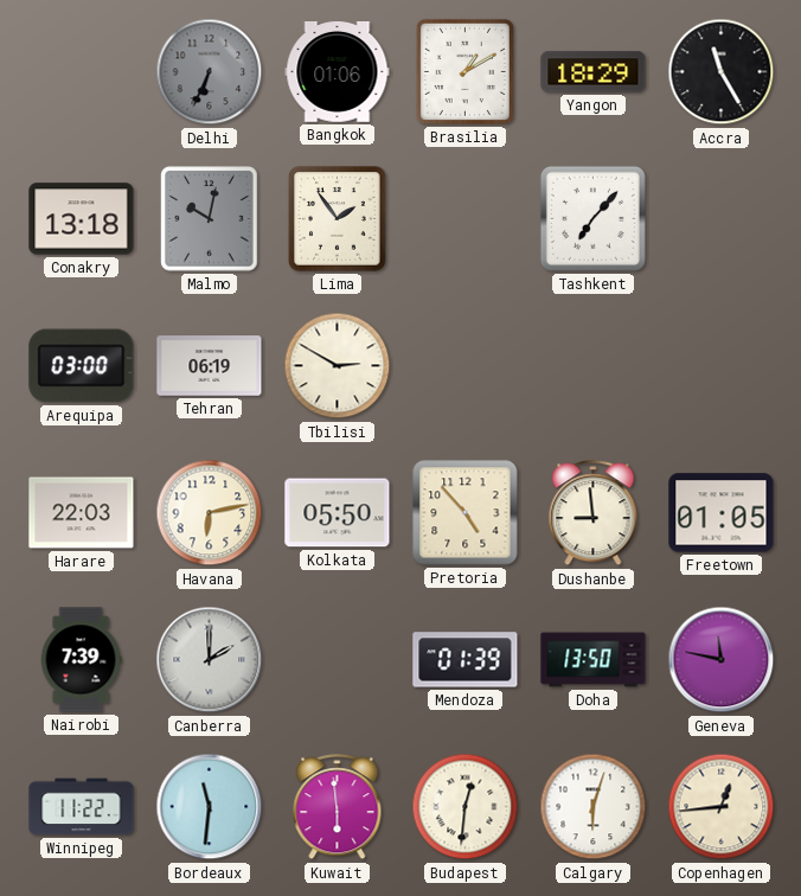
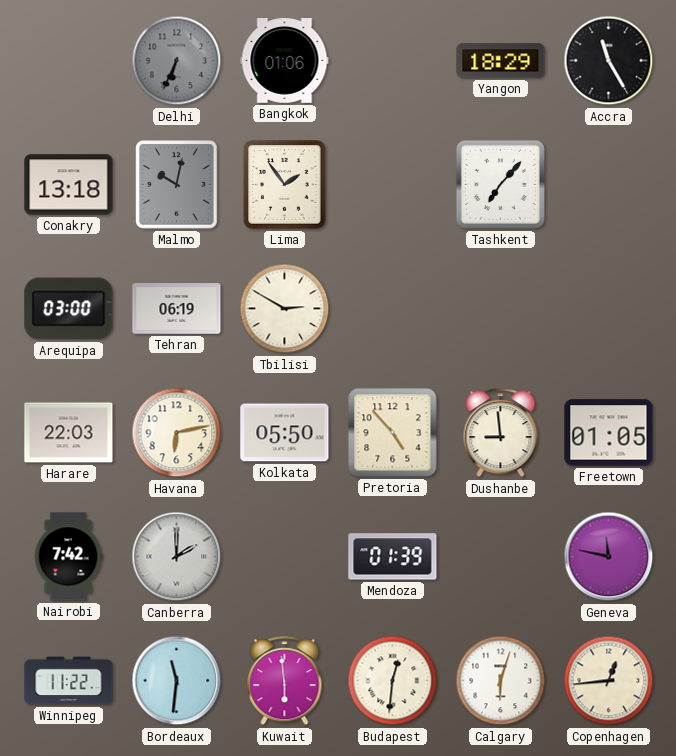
Brasilia: 1:10 -> none
Nairobi: 7:39 -> 7:42
Doha: 13:50 -> none
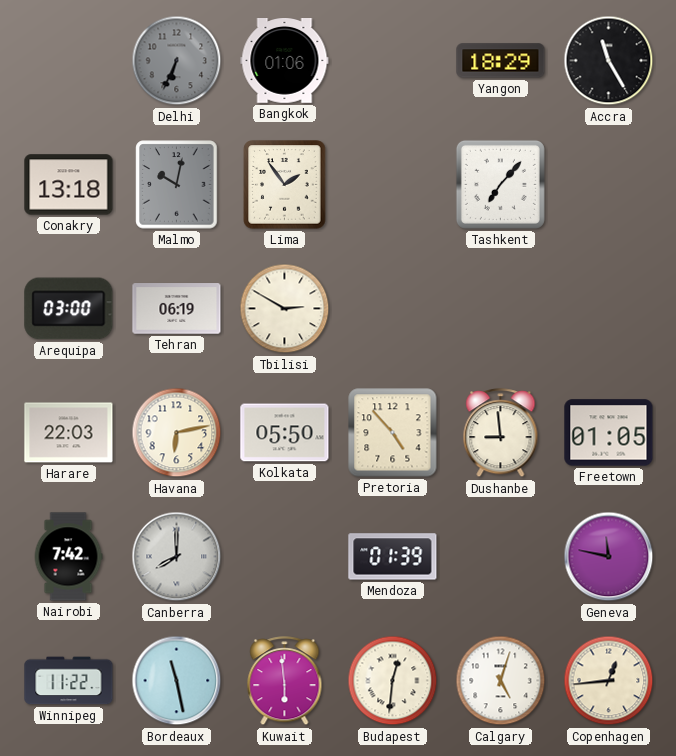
Canberra: 2:00 -> 8:00
Bordeaux: 11:31 -> 11:28
Calgary: 6:03 -> 5:03
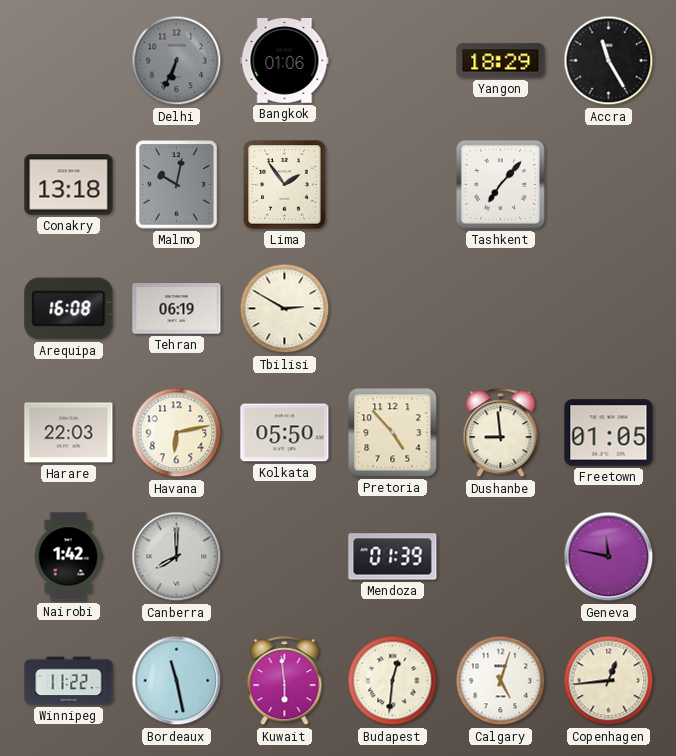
Arequipa: 03:00 -> 16:08
Nairobi: 7:42 -> 1:42
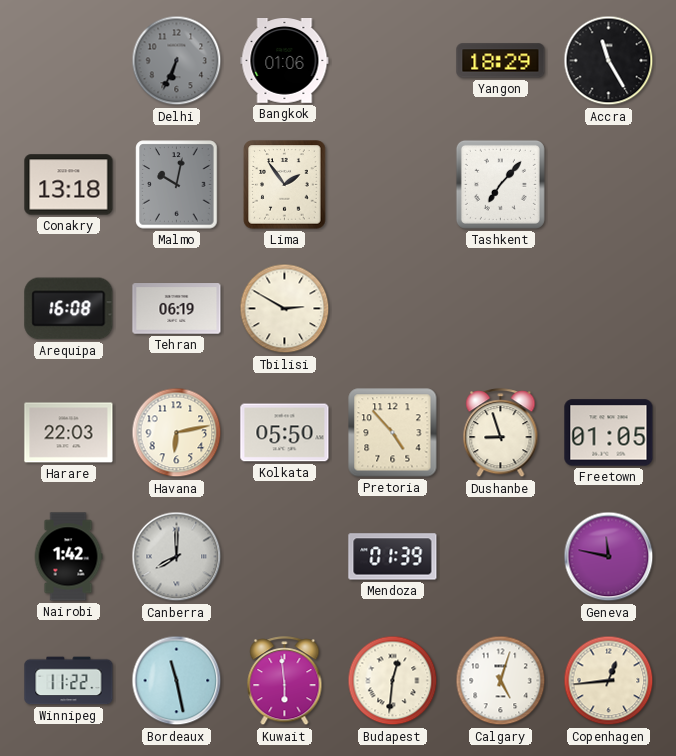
Dushanbe: 8:59 -> 8:57
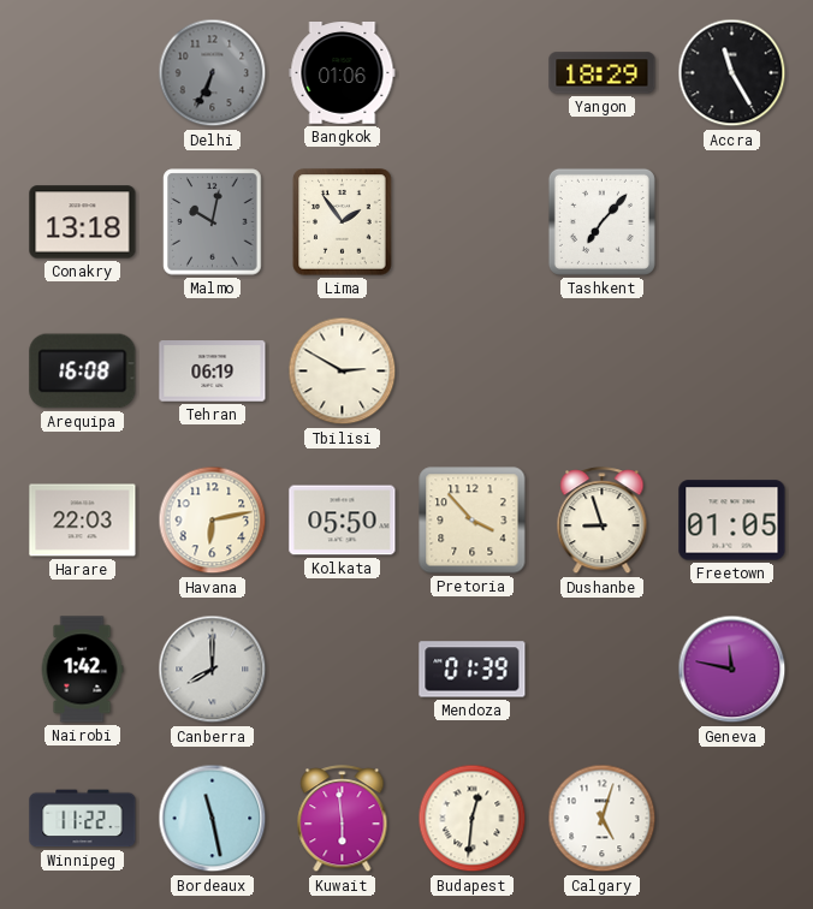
Pretoria: 4:53 -> 3:53
Copenhagen: 12:44 -> none
